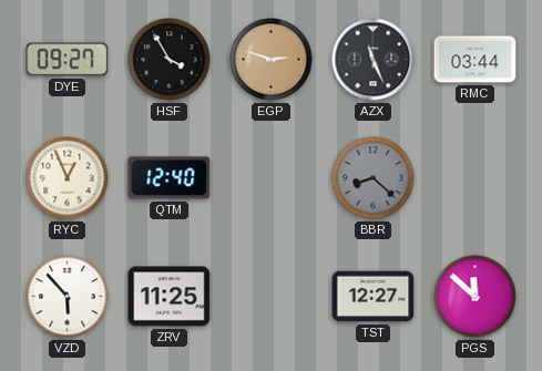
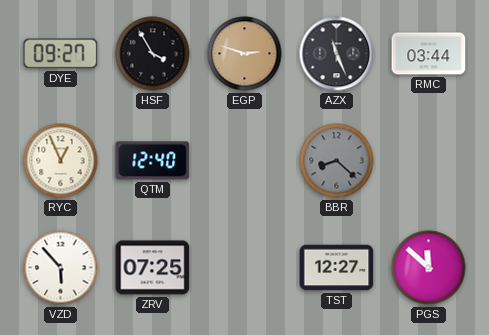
ZRV: 11:25 -> 07:25
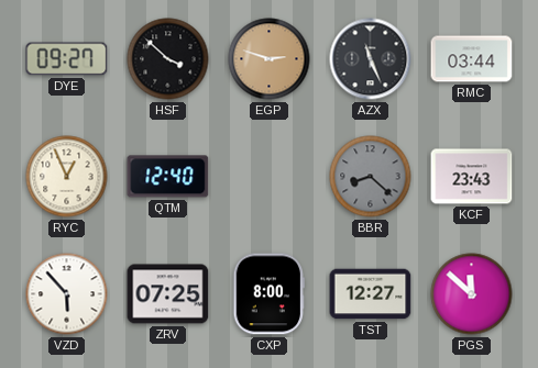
HSF: 3:55 -> 3:52
KCF: none -> 23:43
CXP: none -> 8:00
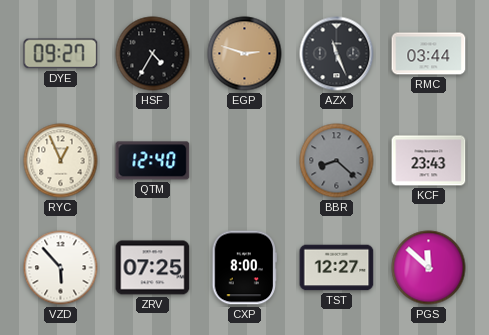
HSF: 3:52 -> 4:35
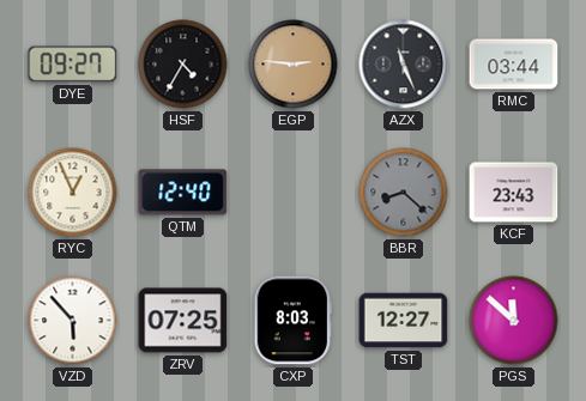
EGP: 2:48 -> 2:46
CXP: 8:00 -> 8:03
